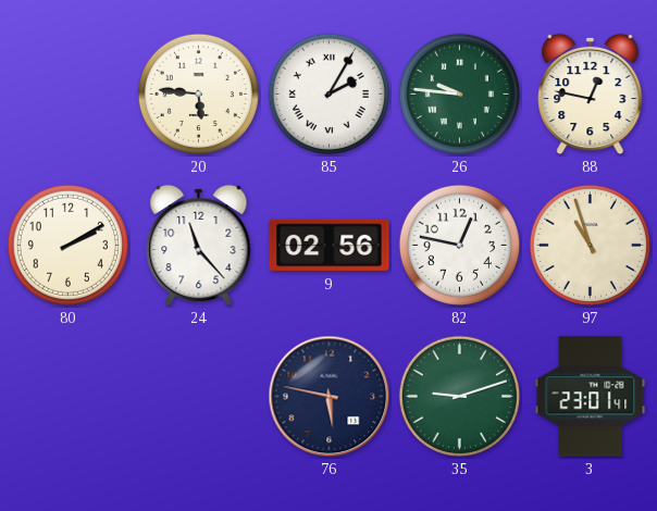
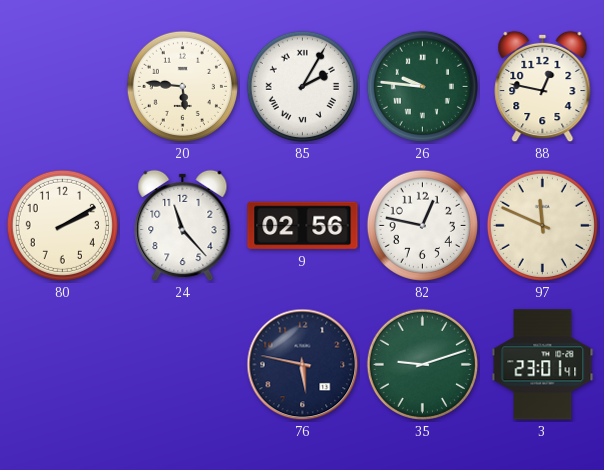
97: 10:57 -> 11:49
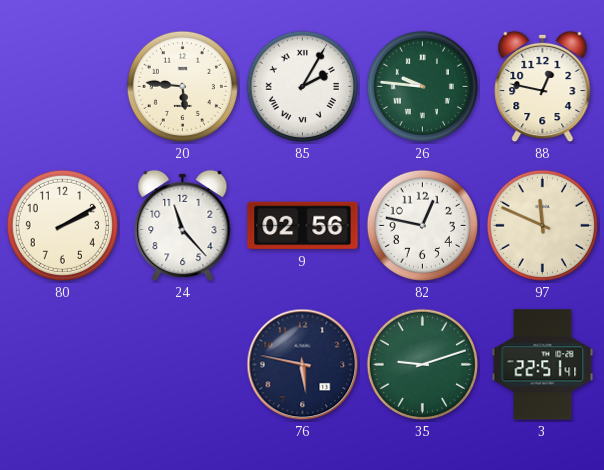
3: 23:01 -> 22:51
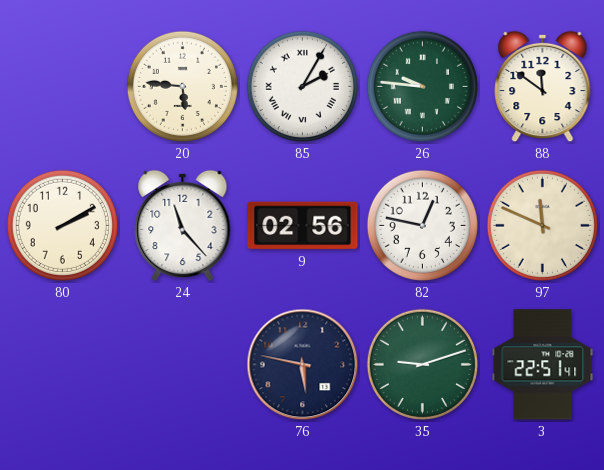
88: 12:47 -> 11:51
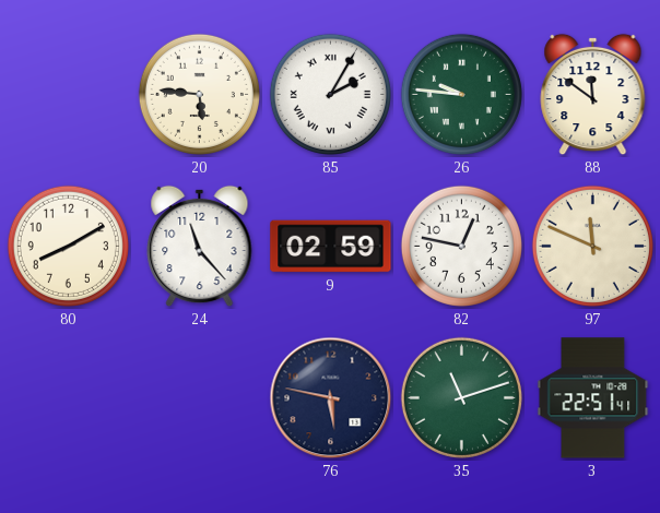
80: 2:10 -> 8:10
9: 02:56 -> 02:59
35: 9:12 -> 11:12
